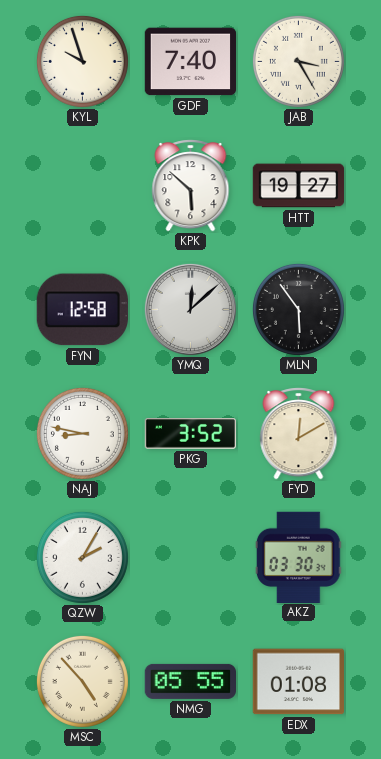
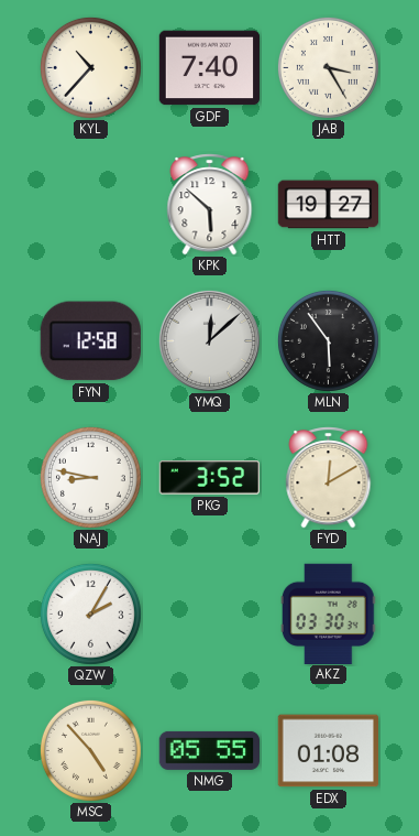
KYL: 9:57 -> 10:37
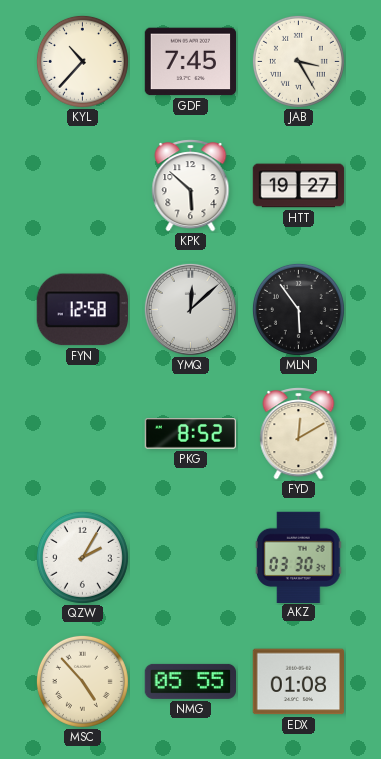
GDF: 7:40 -> 7:45
NAJ: 8:47 -> none
PKG: 3:52 -> 8:52
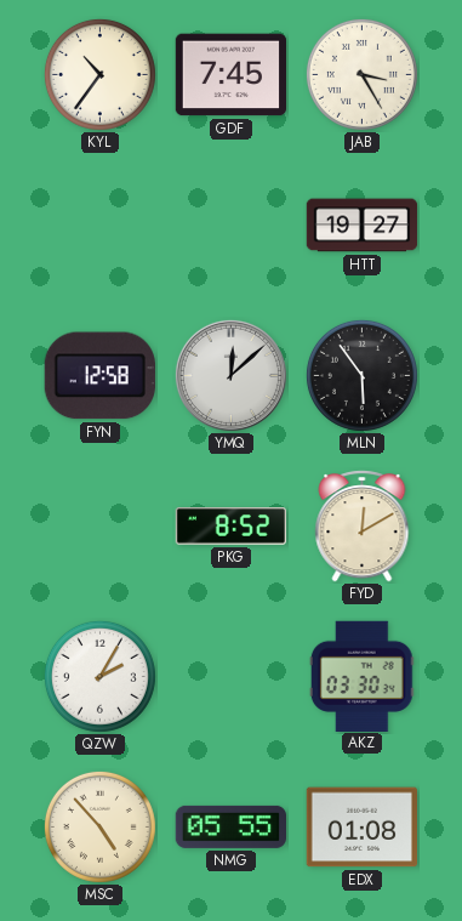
KYL: 10:37 -> 10:36
KPK: 5:52 -> none
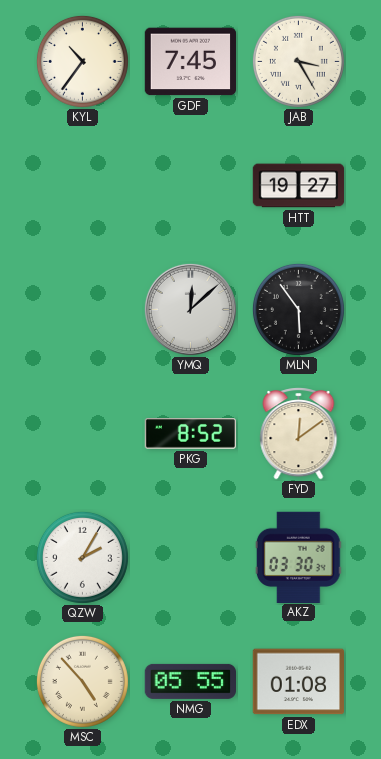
FYN: 12:58 -> none
FYD: 12:10 -> 12:09
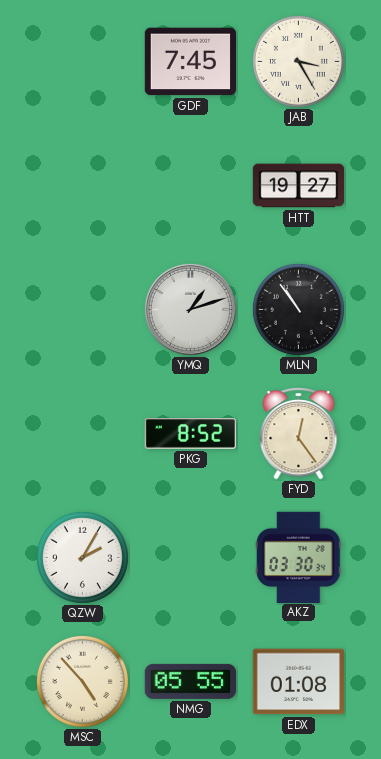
KYL: 10:36 -> none
YMQ: 12:08 -> 1:12
MLN: 5:54 -> 10:54
FYD: 12:09 -> 12:24
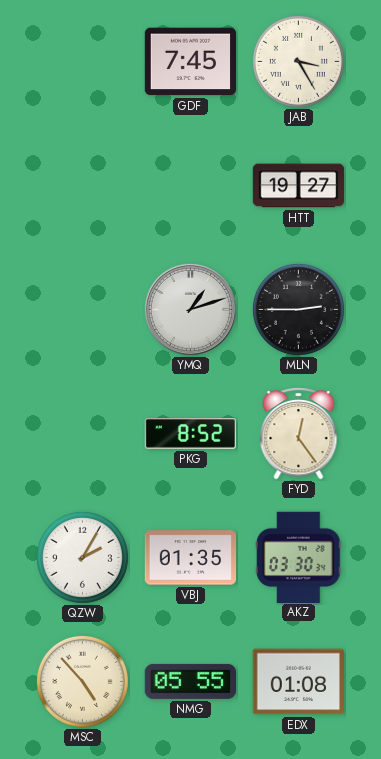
MLN: 10:54 -> 2:45
VBJ: none -> 01:35
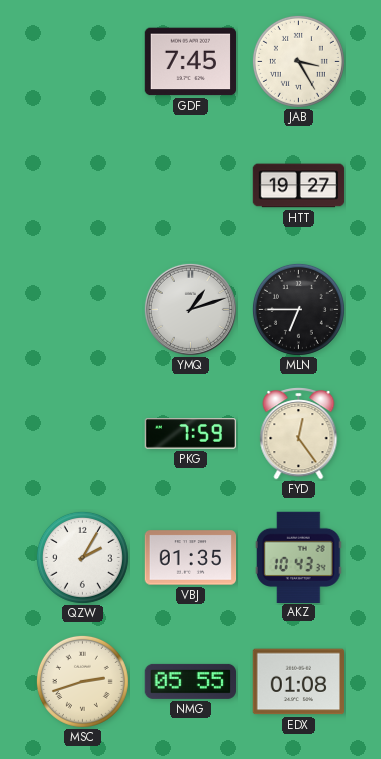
MLN: 2:45 -> 6:45
PKG: 8:52 -> 7:59
AKZ: 03:30 -> 10:43
MSC: 4:53 -> 2:42
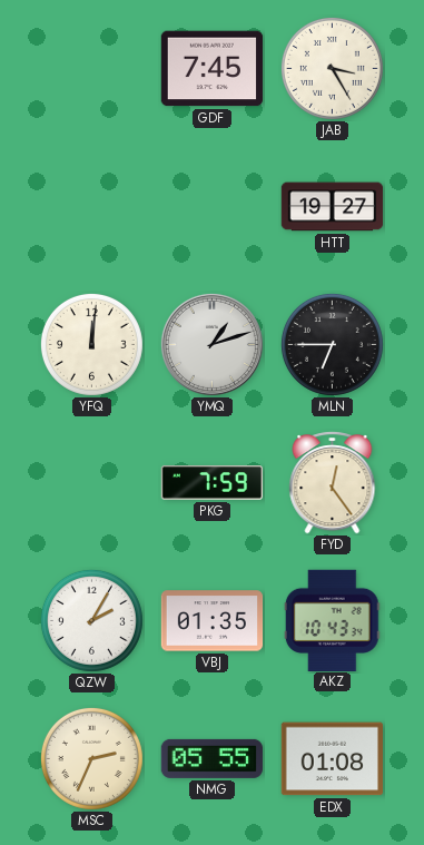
YFQ: none -> 12:01
MSC: 2:42 -> 2:34
